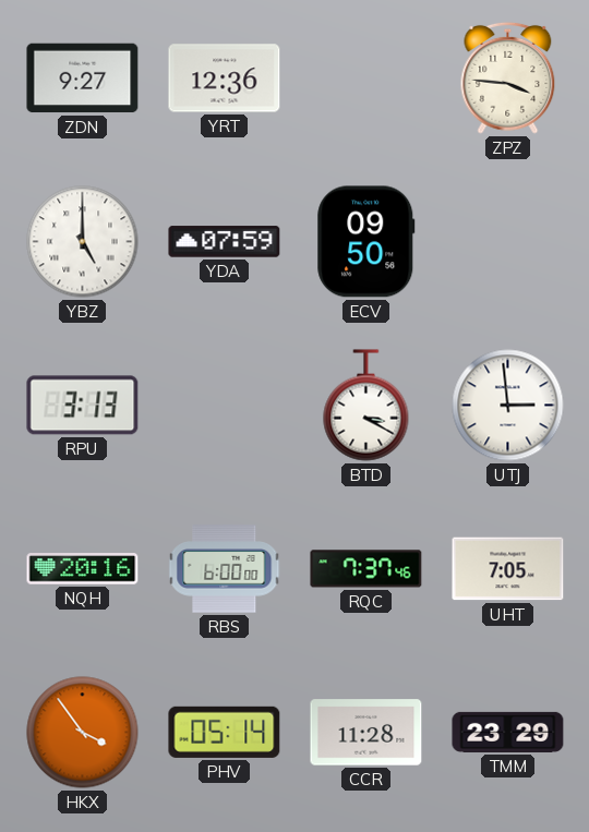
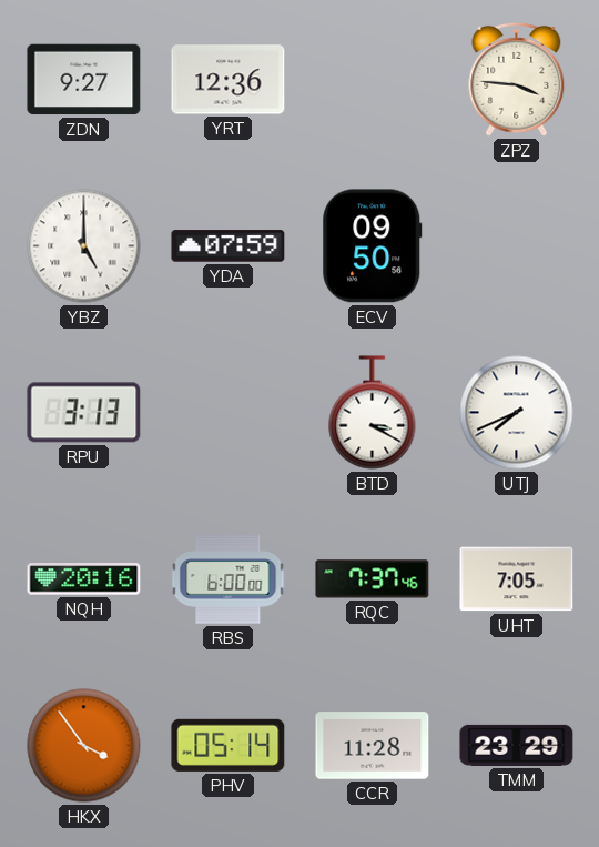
UTJ: 2:59 -> 7:41
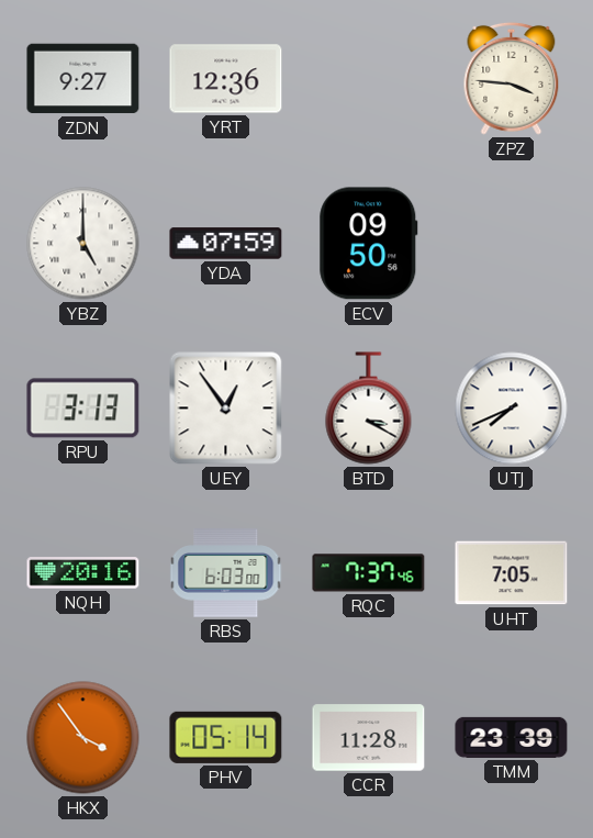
UEY: none -> 12:54
RBS: 6:00 -> 6:03
TMM: 23:29 -> 23:39
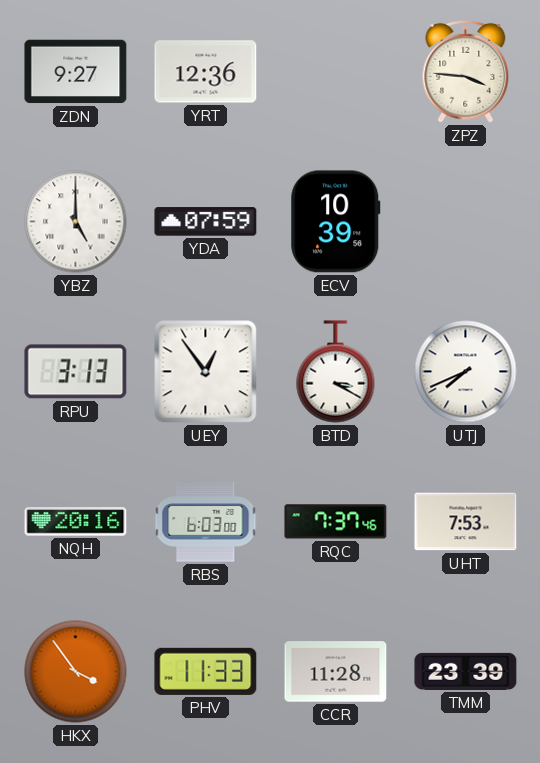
ECV: 09:50 -> 10:39
UHT: 7:05 -> 7:53
PHV: 05:14 -> 11:33
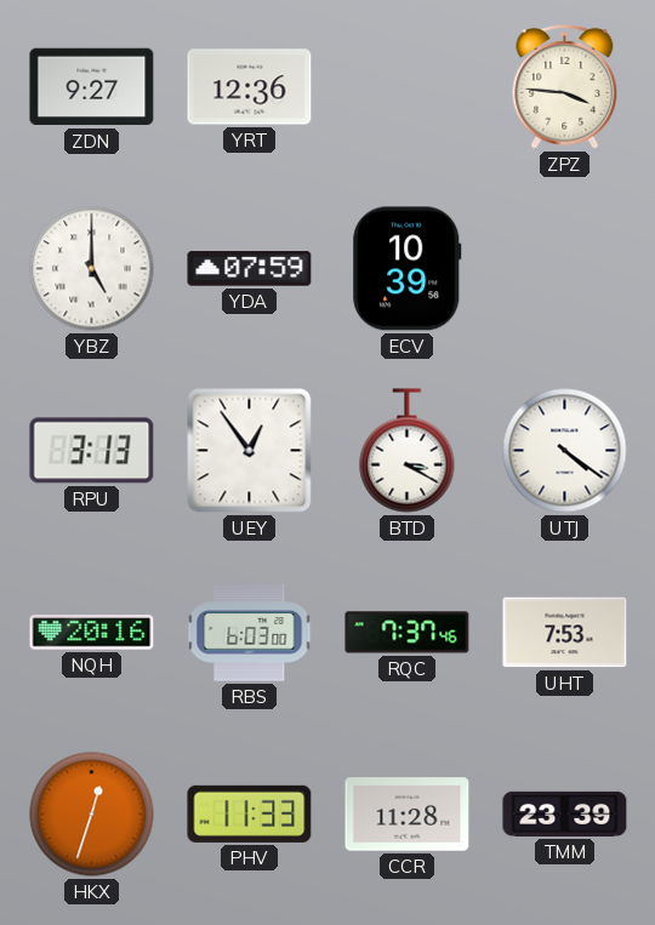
UTJ: 7:41 -> 4:21
HKX: 3:54 -> 12:33
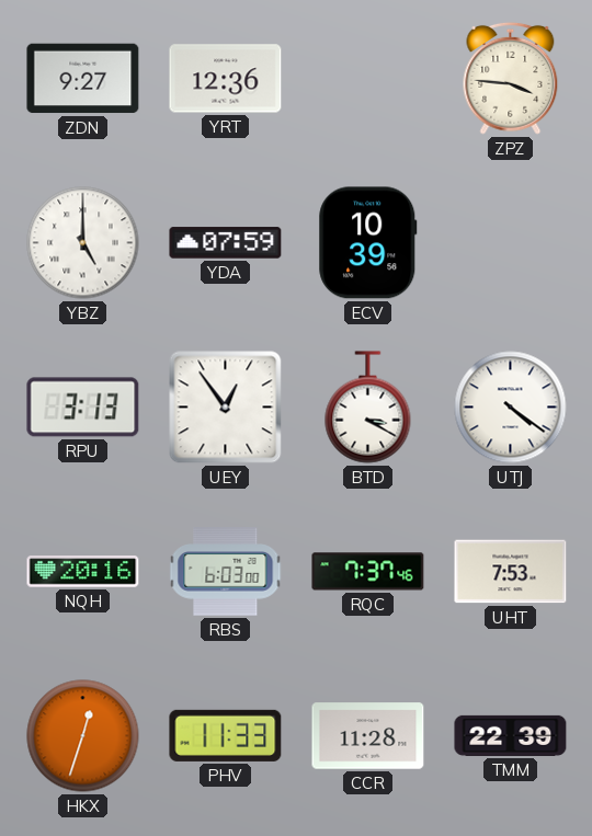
TMM: 23:39 -> 22:39
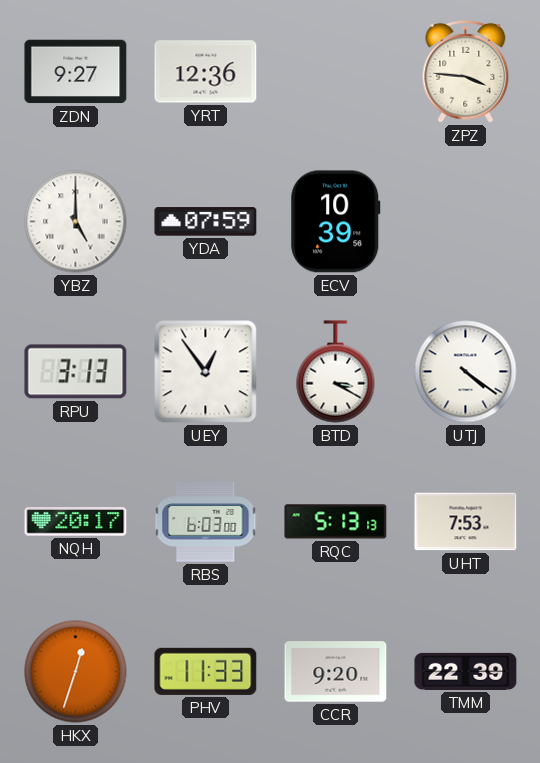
NQH: 20:16 -> 20:17
RQC: 7:37 -> 5:13
CCR: 11:28 -> 9:20
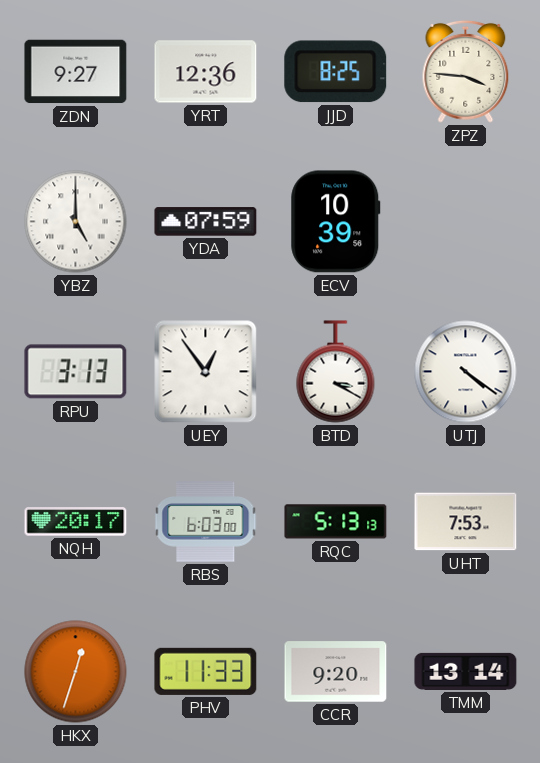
JJD: none -> 8:25
TMM: 22:39 -> 13:14
